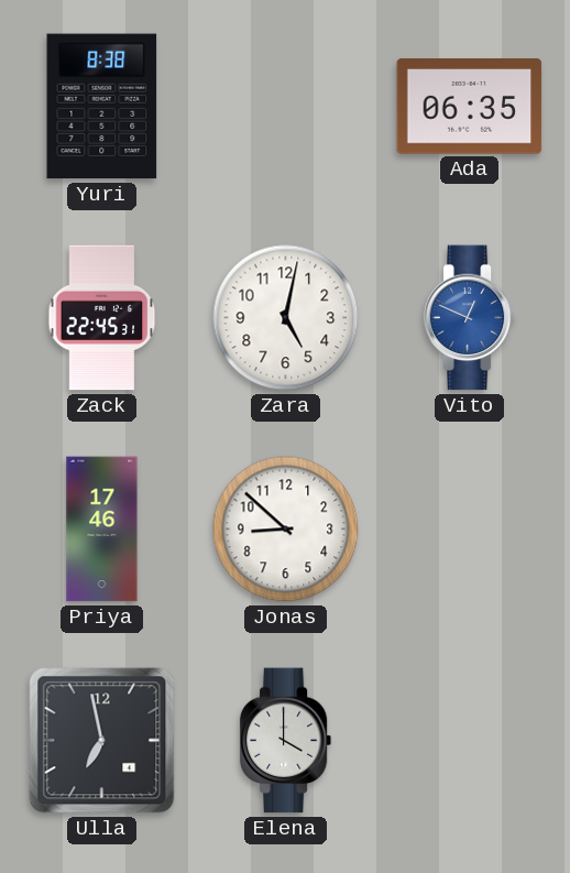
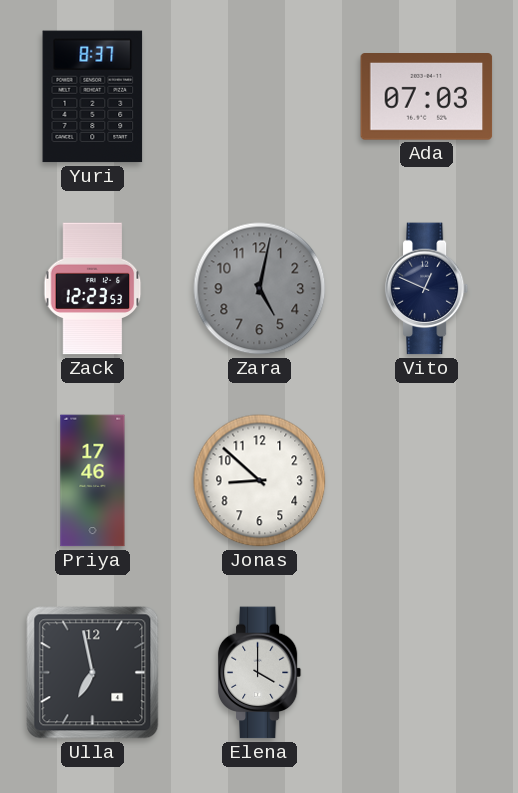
Yuri: 8:38 -> 8:37
Ada: 06:35 -> 07:03
Zack: 22:45 -> 12:23
Zara dial: white -> grey
Vito dial: blue -> navy
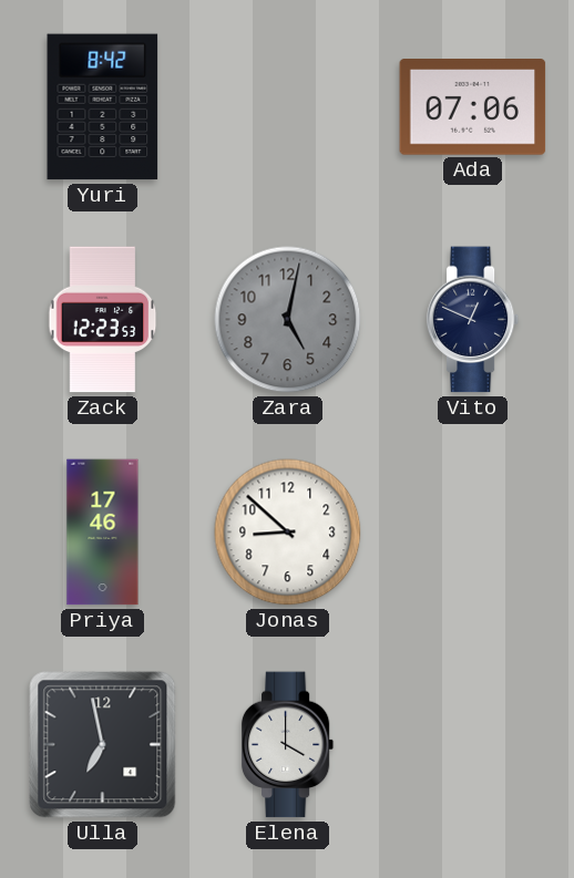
Yuri: 8:37 -> 8:42
Ada: 07:03 -> 07:06
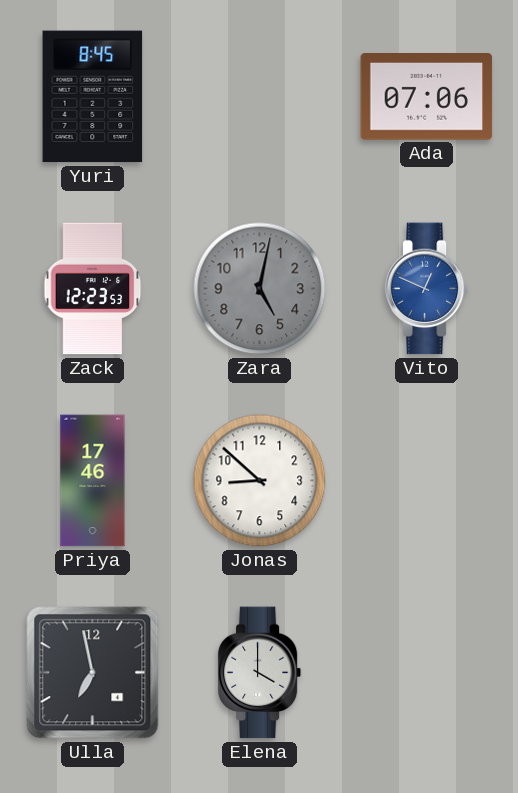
Yuri: 8:42 -> 8:45
Vito dial: navy -> blue
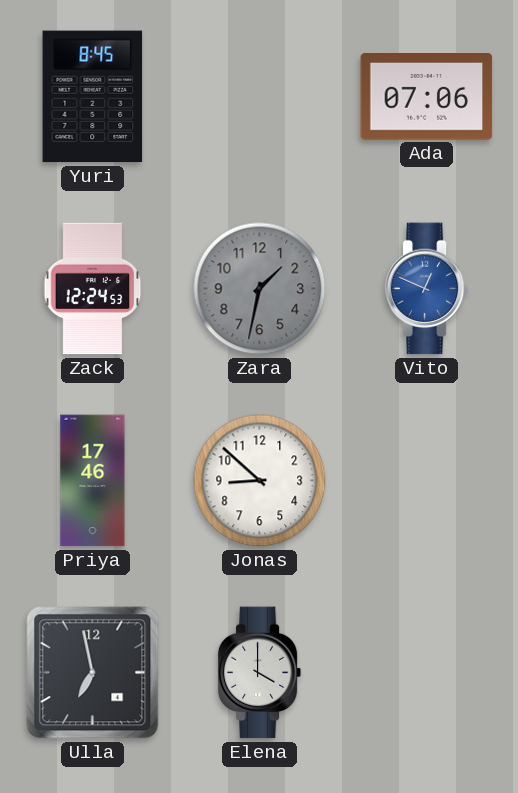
Zack: 12:23 -> 12:24
Zara: 5:02 -> 1:32
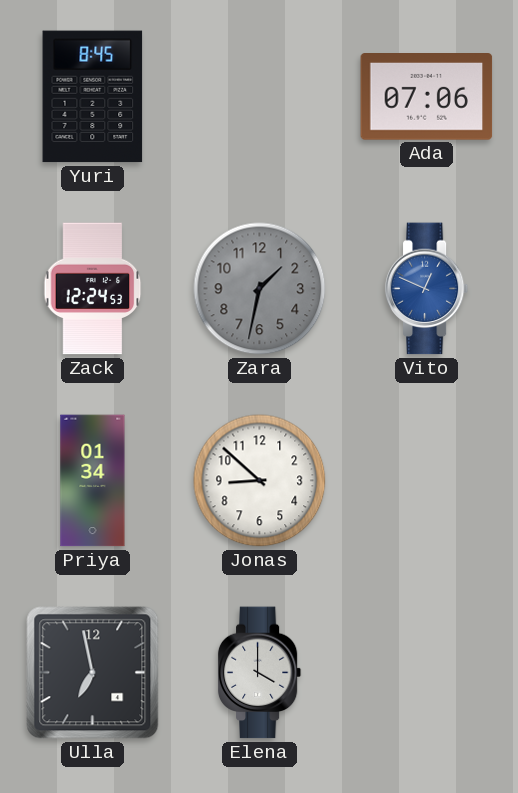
Priya: 17:46 -> 01:34
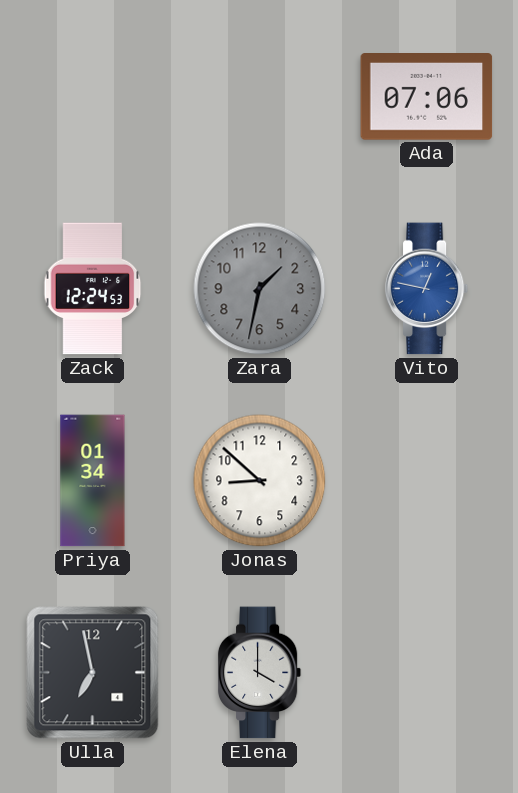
Yuri: 8:45 -> none
Vito: 12:49 -> 12:47
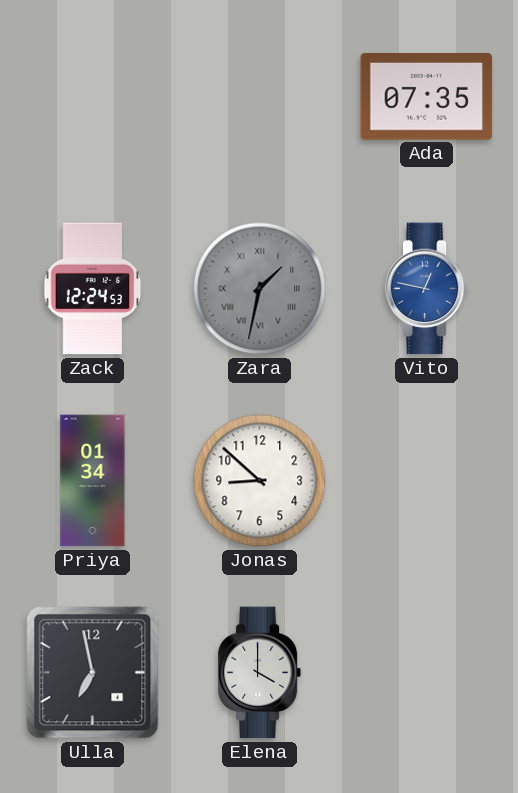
Ada: 07:06 -> 07:35
Zara numerals: Arabic -> Roman
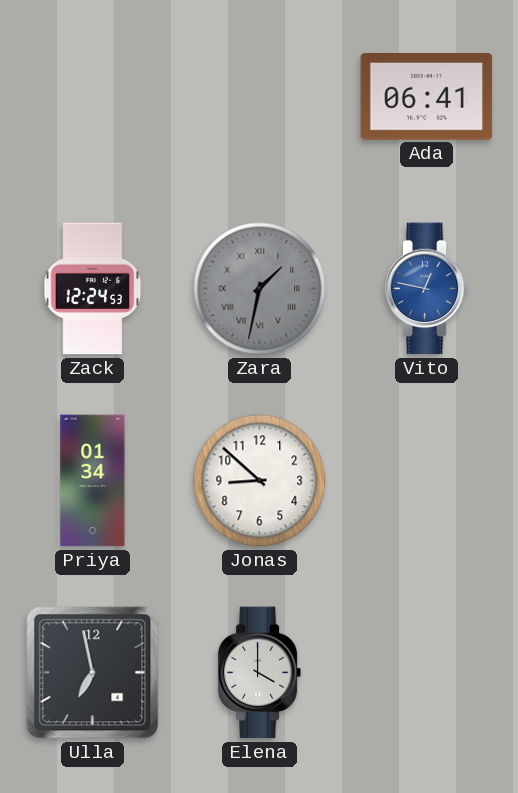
Ada: 07:35 -> 06:41
